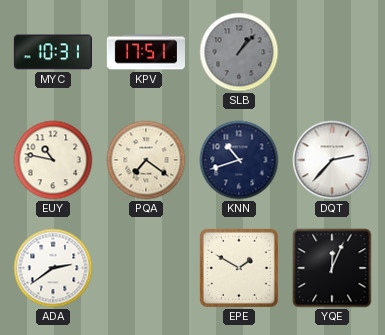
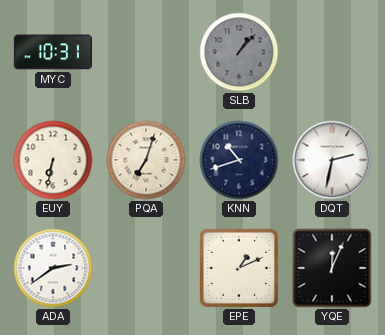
KPV: 17:51 -> none
EUY: 10:47 -> 6:32
PQA: 7:21 -> 7:03
DQT: 2:37 -> 2:32
EPE: 1:50 -> 1:11
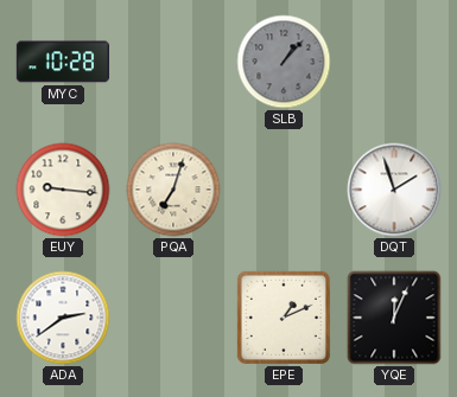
MYC: 10:31 -> 10:28
EUY: 6:32 -> 9:16
KNN: 10:42 -> none
DQT: 2:32 -> 1:57
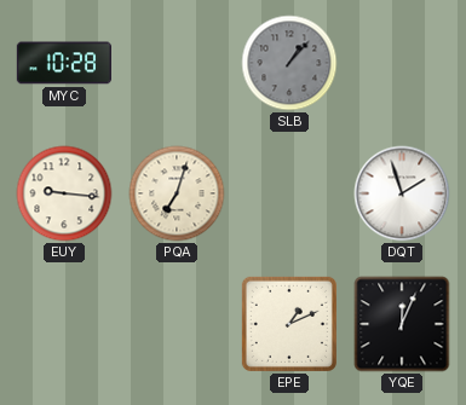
ADA: 2:39 -> none
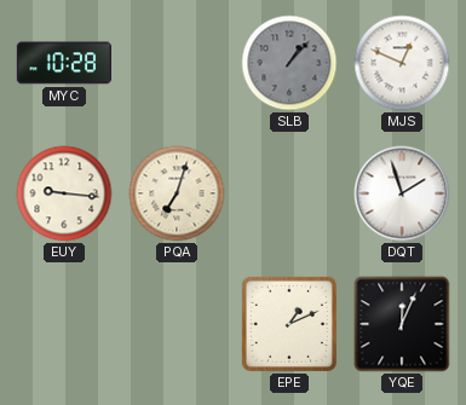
MJS: none -> 12:49
